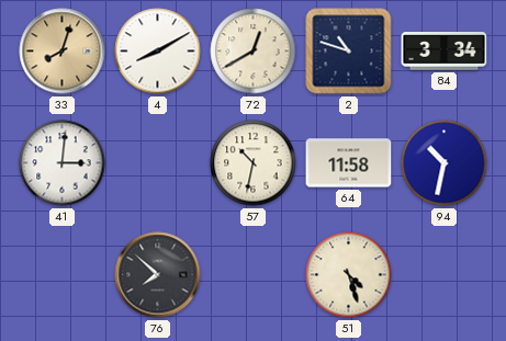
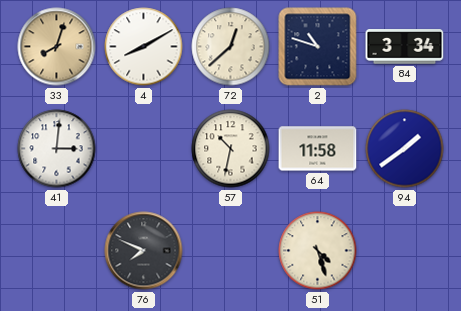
72: 12:40 -> 12:38
94: 10:32 -> 1:39
76: 7:52 -> 7:49
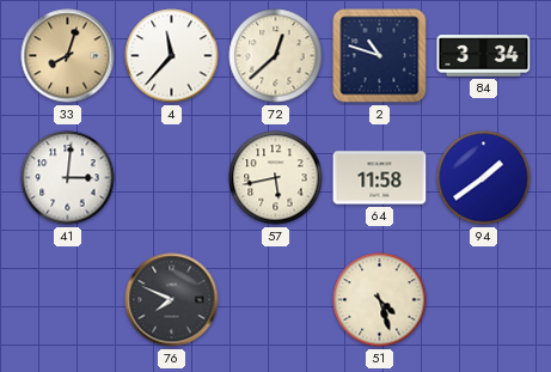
4: 8:10 -> 11:37
57: 10:32 -> 5:43
